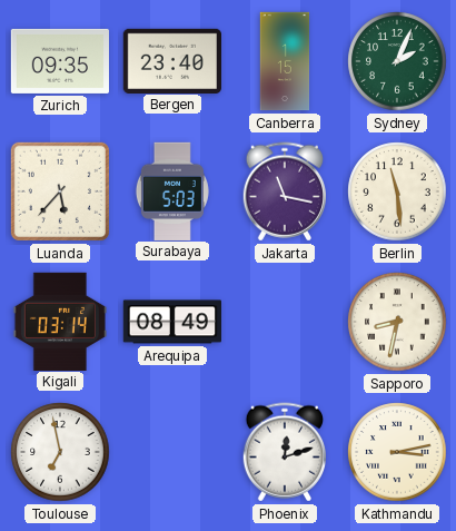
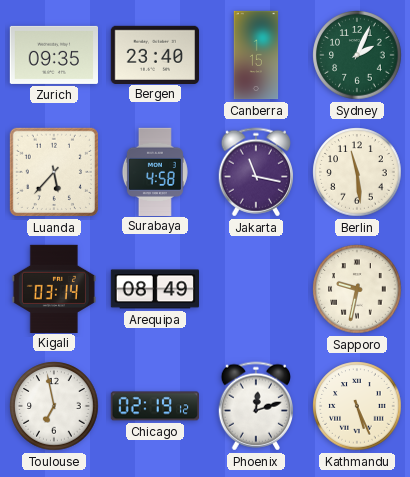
Surabaya: 5:03 -> 4:58
Sapporo: 8:32 -> 9:32
Chicago: none -> 02:19
Kathmandu: 3:13 -> 5:26
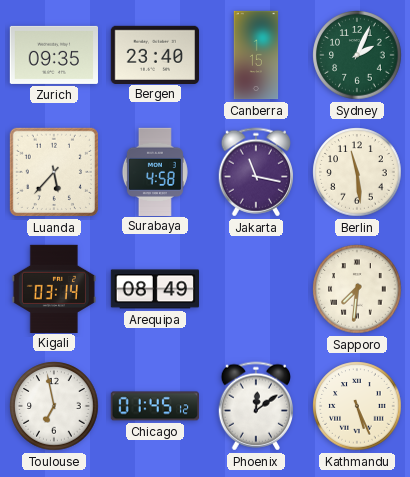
Sapporo: 9:32 -> 7:31
Chicago: 02:19 -> 01:45
Phoenix: 12:12 -> 12:09
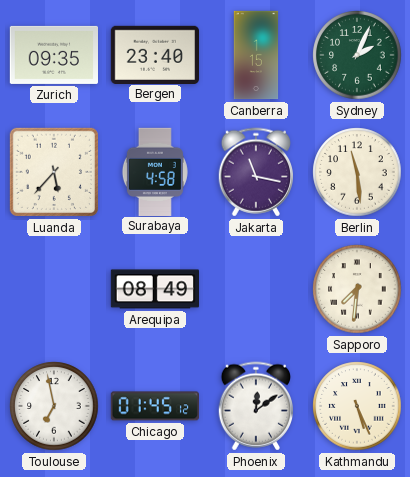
Kigali: 03:14 -> none
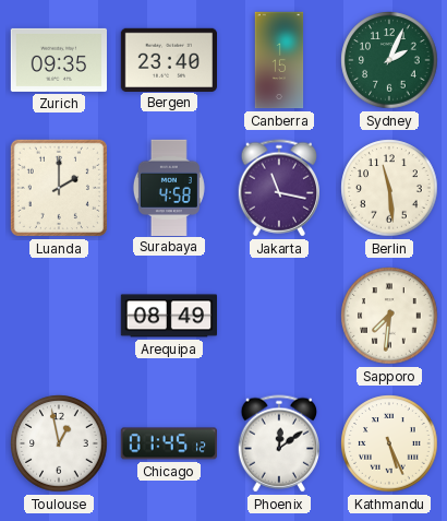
Luanda: 5:37 -> 2:00
Toulouse: 6:58 -> 12:58
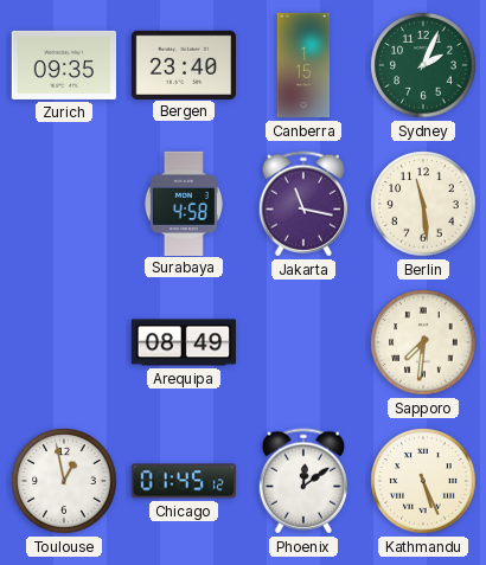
Luanda: 2:00 -> none
